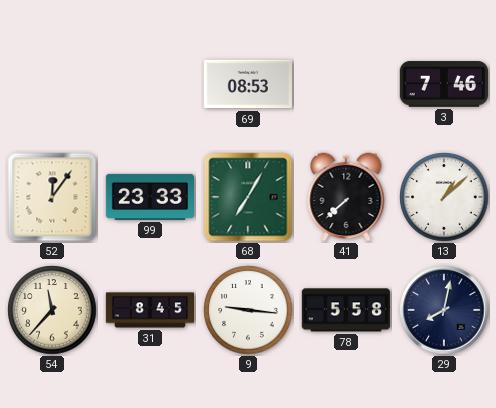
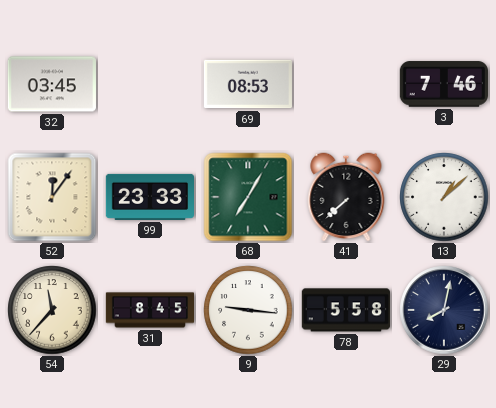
32: none -> 03:45
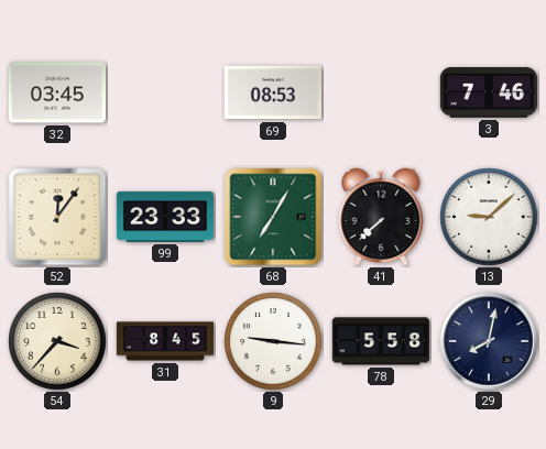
13: 1:08 -> 9:08
54: 11:37 -> 3:37
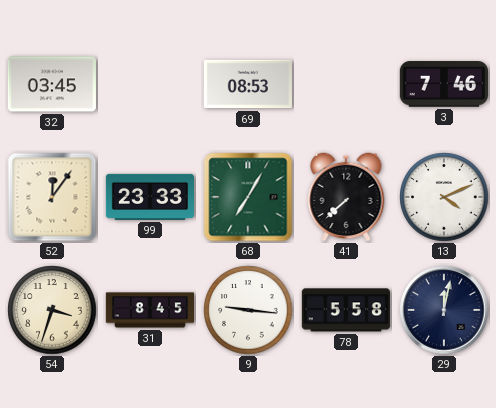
13: 9:08 -> 4:11
54: 3:37 -> 3:33
29: 8:02 -> 12:02
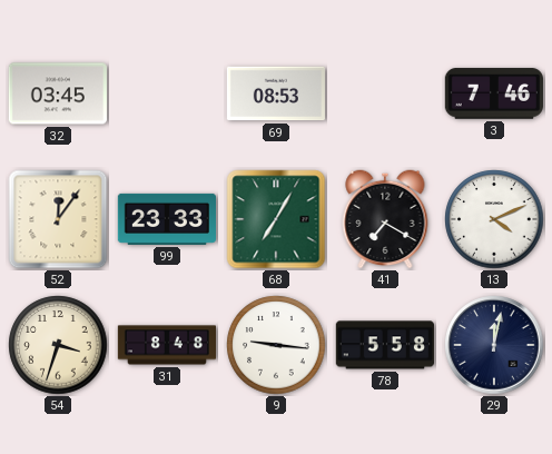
41: 7:38 -> 7:20
31: 8:45 -> 8:48
